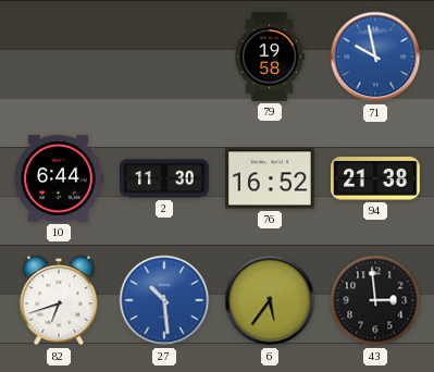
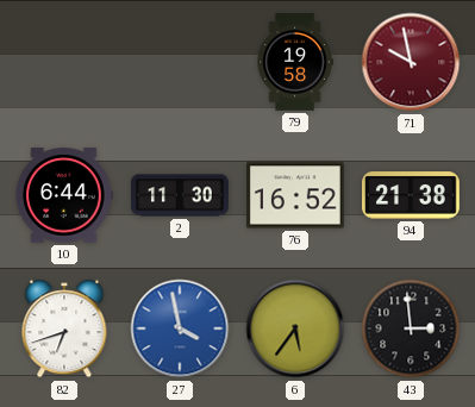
71 dial: blue -> burgundy
27: 10:29 -> 3:58
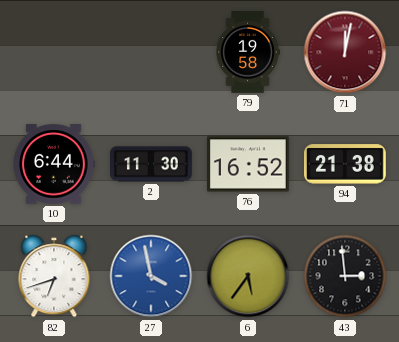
71: 9:58 -> 12:02
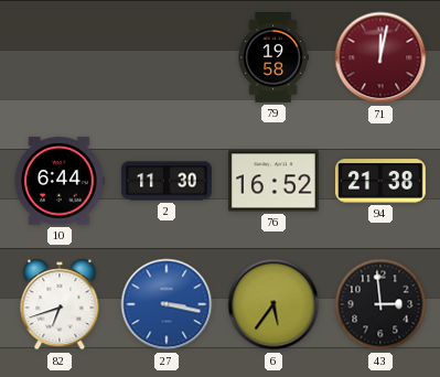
27: 3:58 -> 3:17
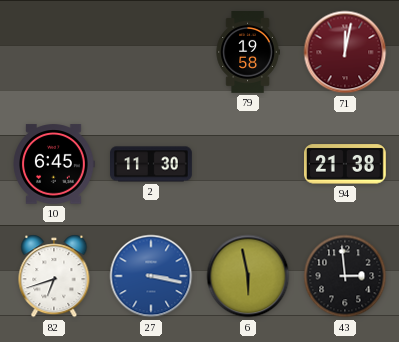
10: 6:44 -> 6:45
76: 16:52 -> none
6: 5:36 -> 5:58
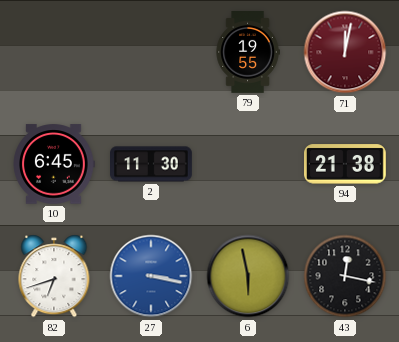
79: 19:58 -> 19:55
43: 2:59 -> 12:17
